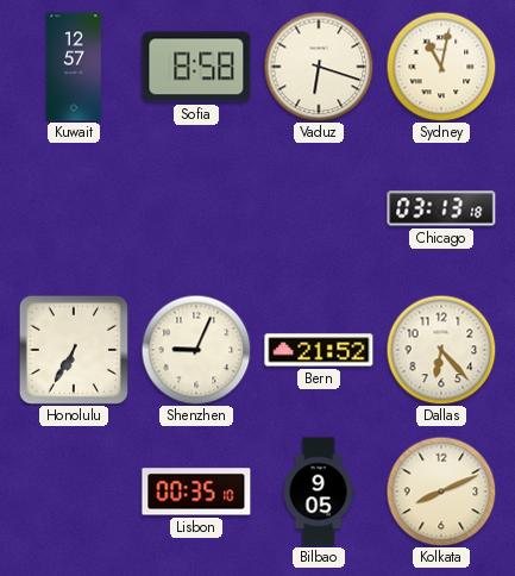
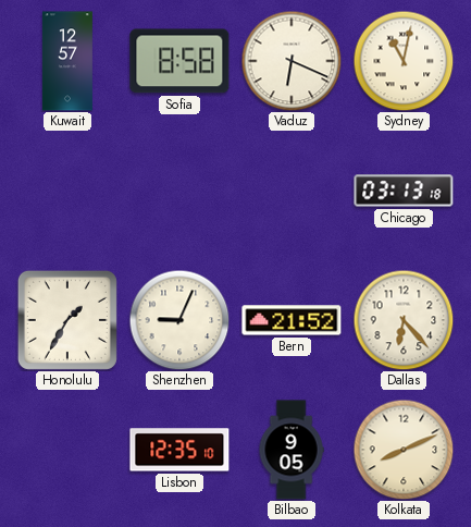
Vaduz: 6:18 -> 6:19
Honolulu: 6:35 -> 1:35
Lisbon: 00:35 -> 12:35
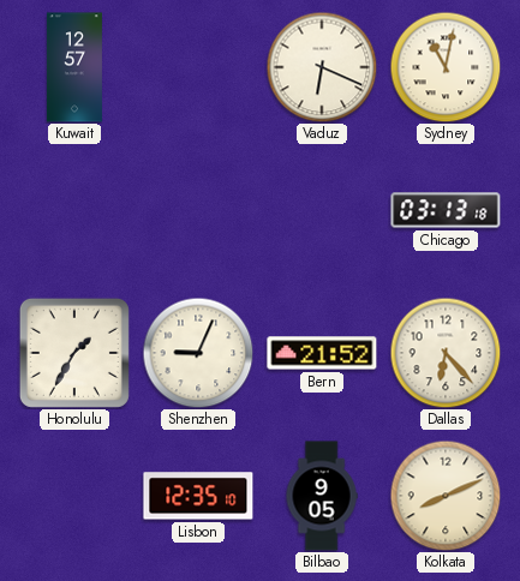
Sofia: 8:58 -> none
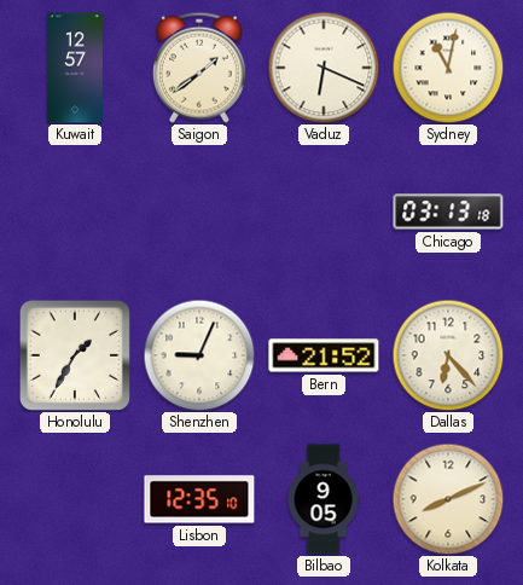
Saigon: none -> 1:39
